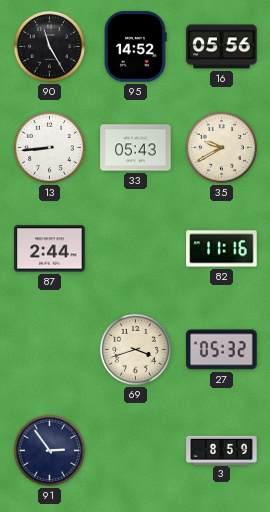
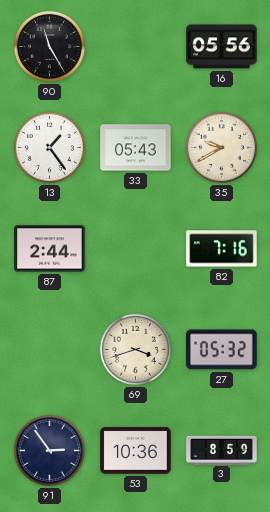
95: 14:52 -> none
13: 8:44 -> 1:24
82: 11:16 -> 7:16
53: none -> 10:36
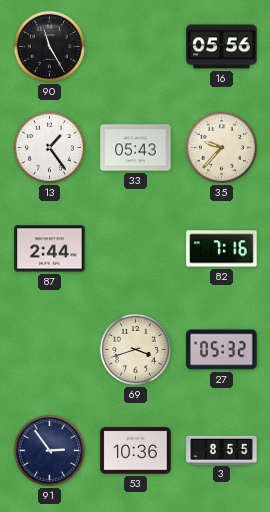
35: 9:40 -> 9:37
3: 8:59 -> 8:55
